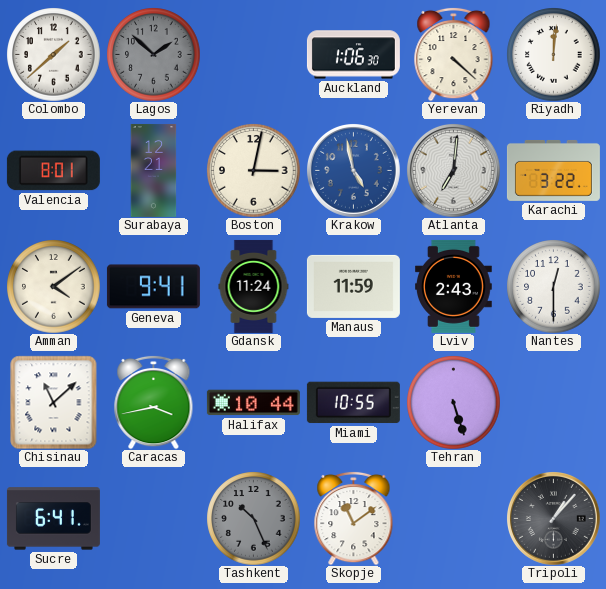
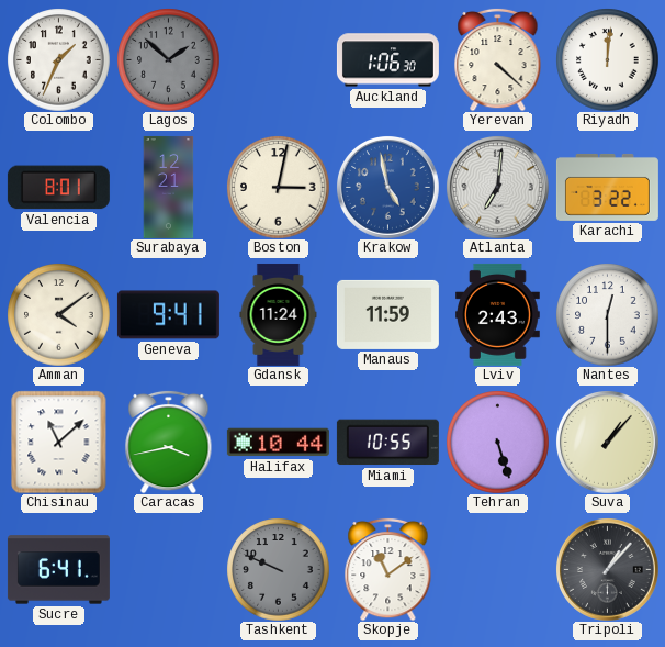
Colombo: 1:38 -> 1:34
Suva: none -> 1:07
Tashkent: 10:26 -> 9:49
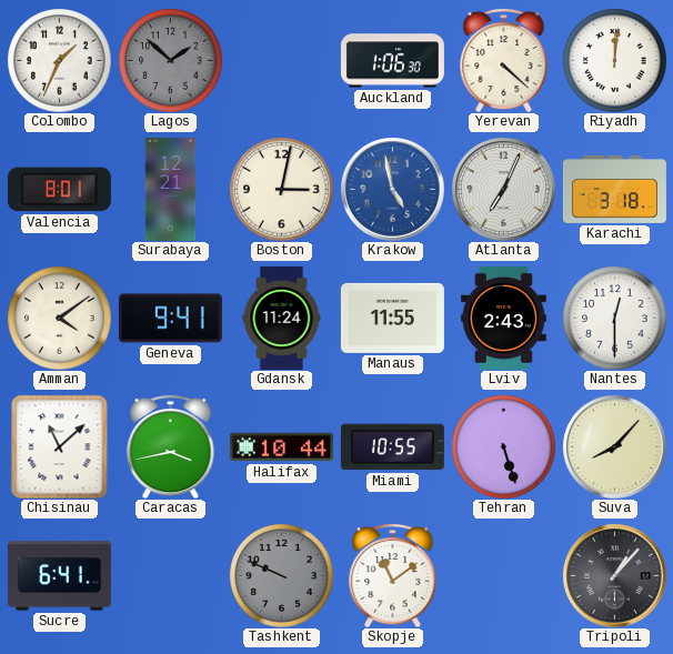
Atlanta: 7:01 -> 7:04
Karachi: 3:22 -> 3:18
Manaus: 11:59 -> 11:55
Suva: 1:07 -> 8:07
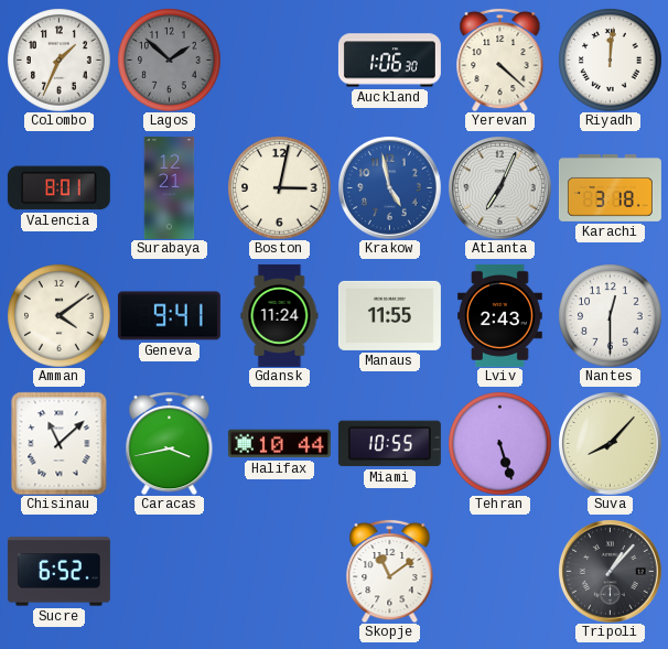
Sucre: 6:41 -> 6:52
Tashkent: 9:49 -> none
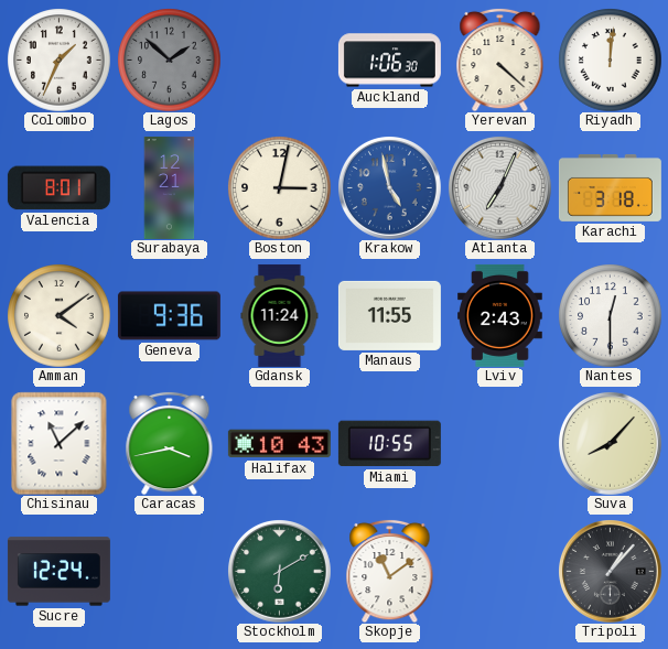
Geneva: 9:41 -> 9:36
Halifax: 10:44 -> 10:43
Tehran: 5:27 -> none
Sucre: 6:52 -> 12:24
Stockholm: none -> 6:10
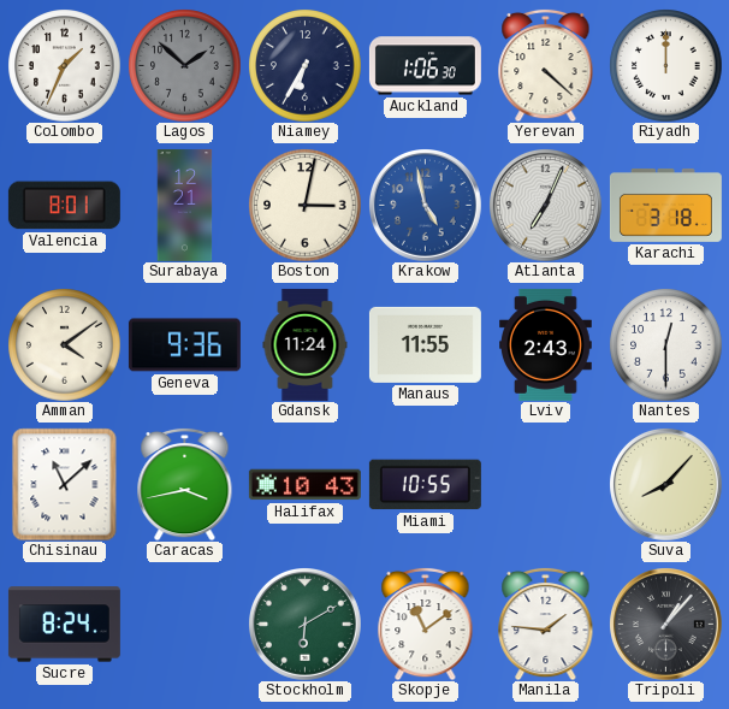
Niamey: none -> 6:35
Riyadh: 12:01 -> 12:00
Sucre: 12:24 -> 8:24
Manila: none -> 1:46
